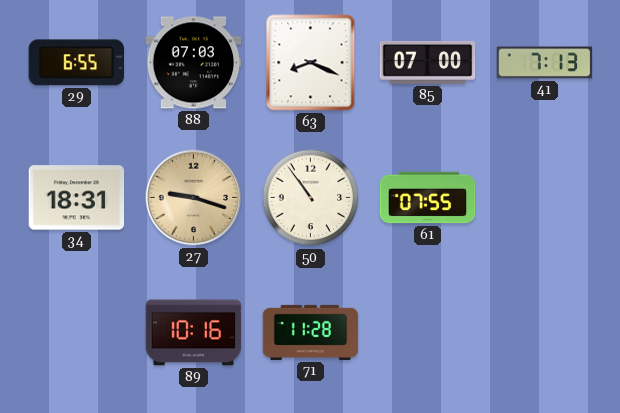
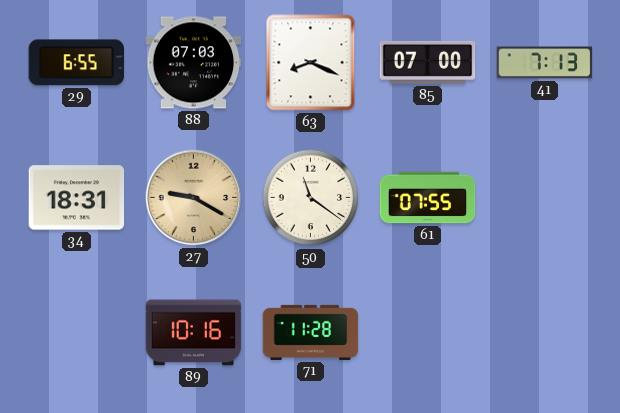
27: 9:18 -> 9:20
50: 10:54 -> 11:21
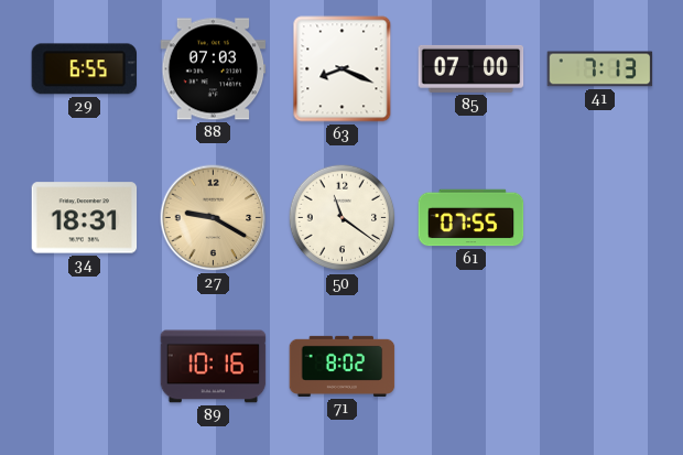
71: 11:28 -> 8:02
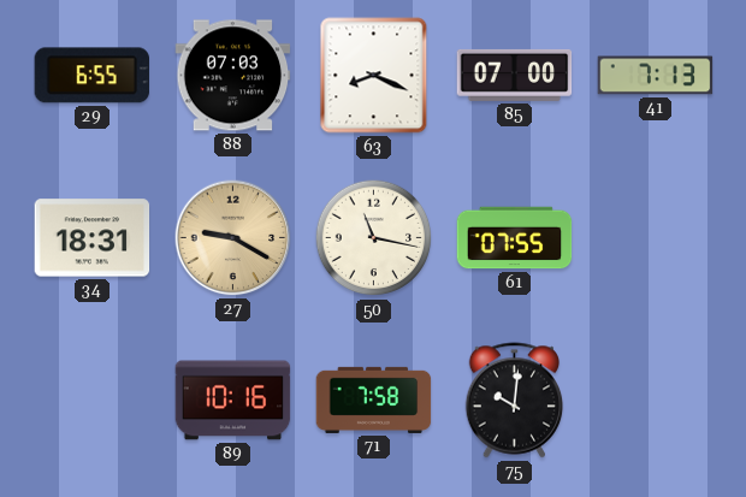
50: 11:21 -> 11:17
71: 8:02 -> 7:58
75: none -> 10:01
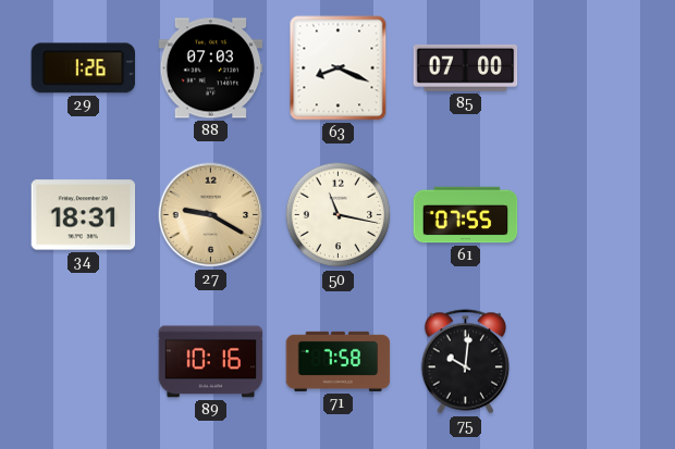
29: 6:55 -> 1:26
41: 7:13 -> none
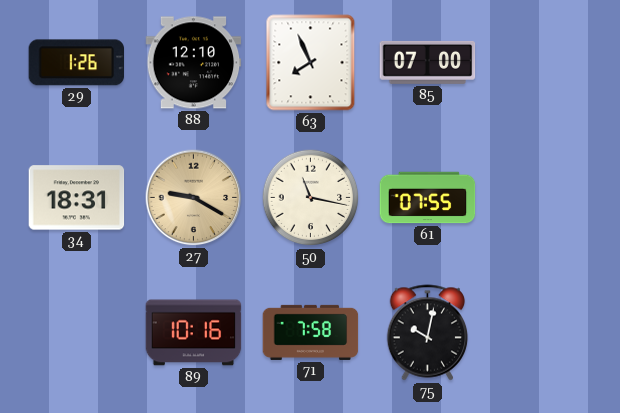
88: 07:03 -> 12:10
63: 8:19 -> 7:56
75: 10:01 -> 10:02
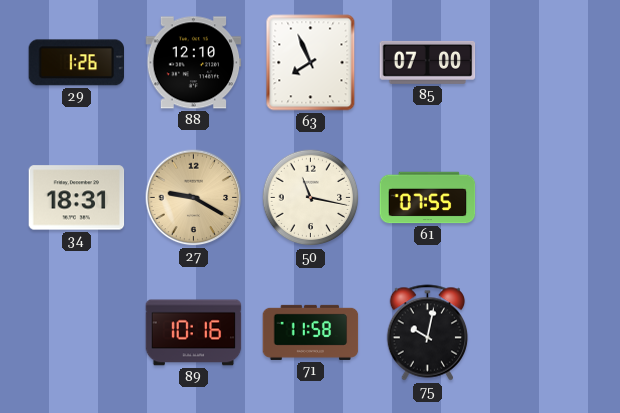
71: 7:58 -> 11:58
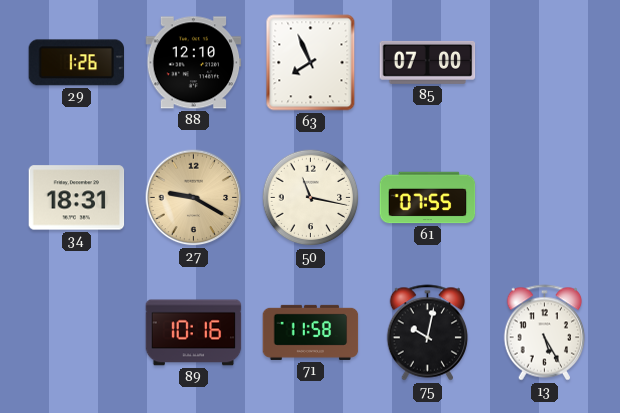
13: none -> 5:25
